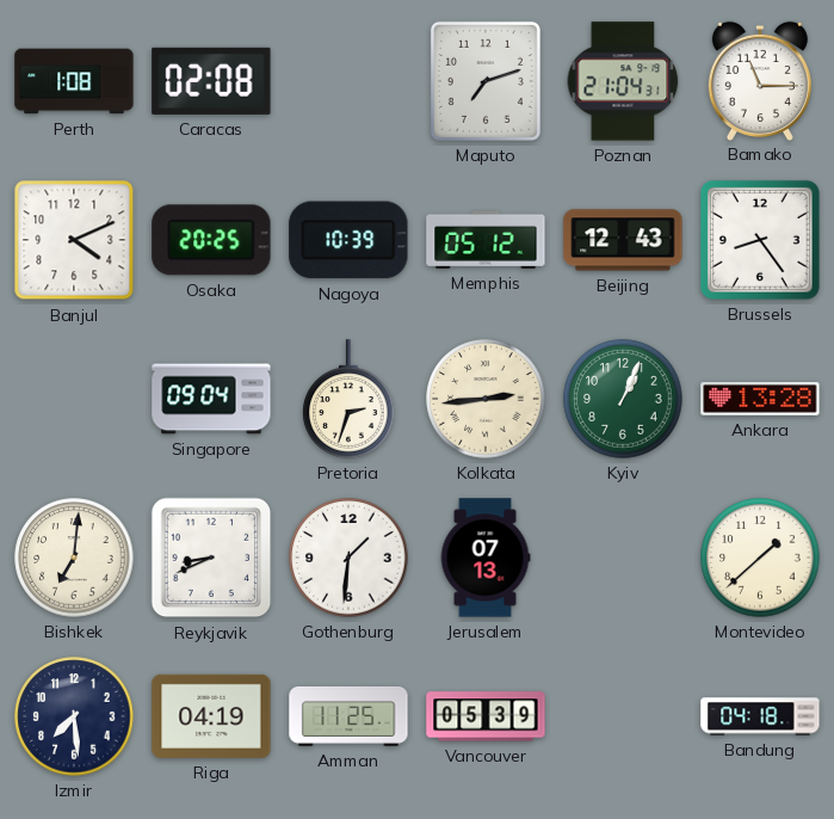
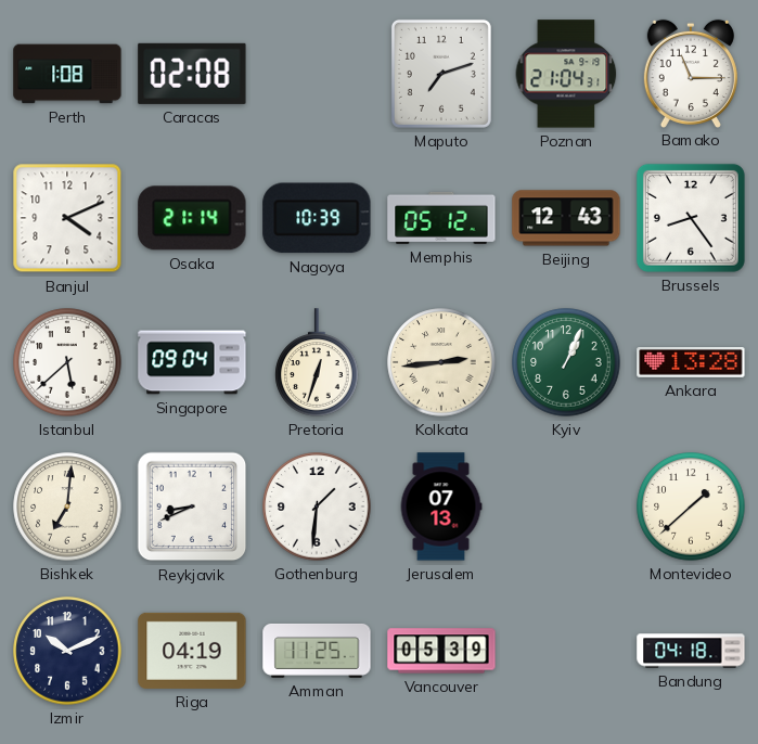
Osaka: 20:25 -> 21:14
Istanbul: none -> 5:38
Pretoria: 2:33 -> 12:33
Izmir: 7:29 -> 10:11
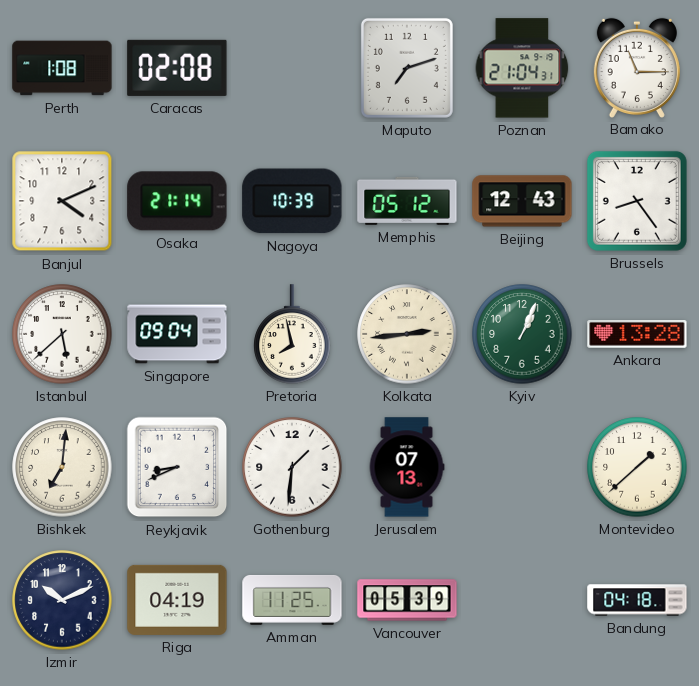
Pretoria: 12:33 -> 7:58
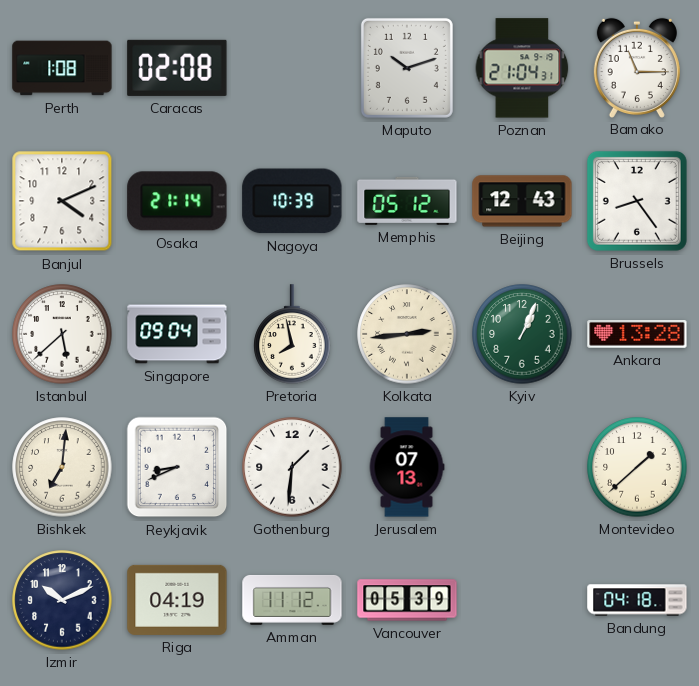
Maputo: 7:12 -> 10:12
Amman: 11:25 -> 11:12
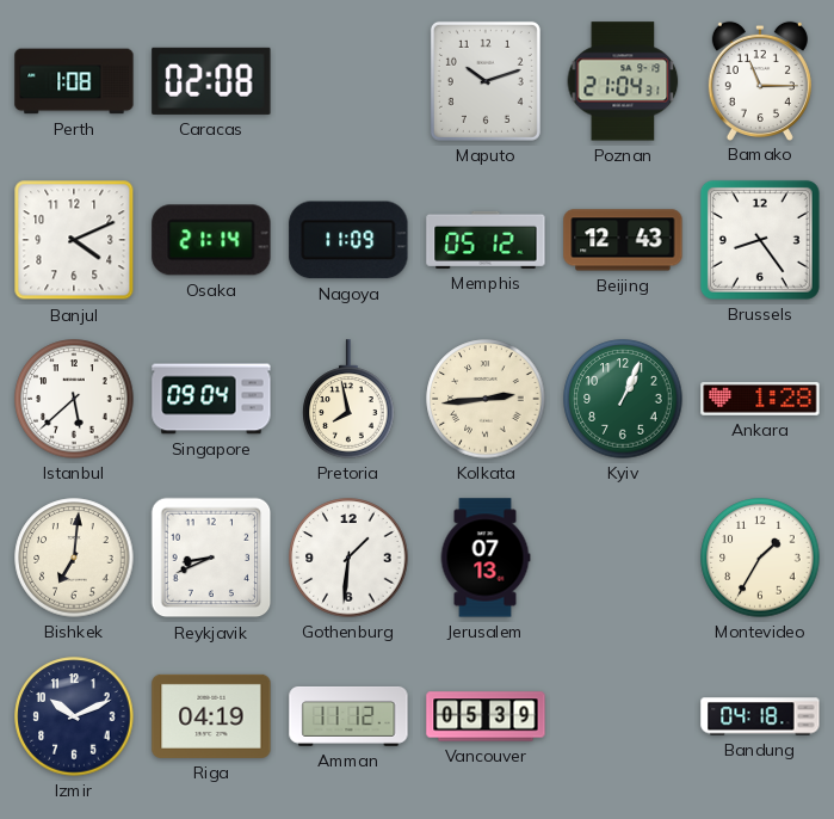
Nagoya: 10:39 -> 11:09
Ankara: 13:28 -> 1:28
Montevideo: 1:38 -> 1:35
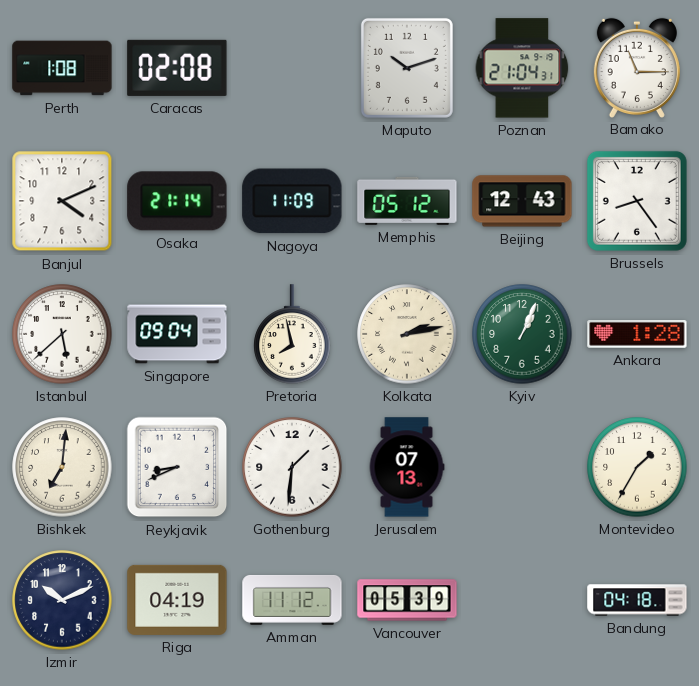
Kolkata: 2:44 -> 2:13
